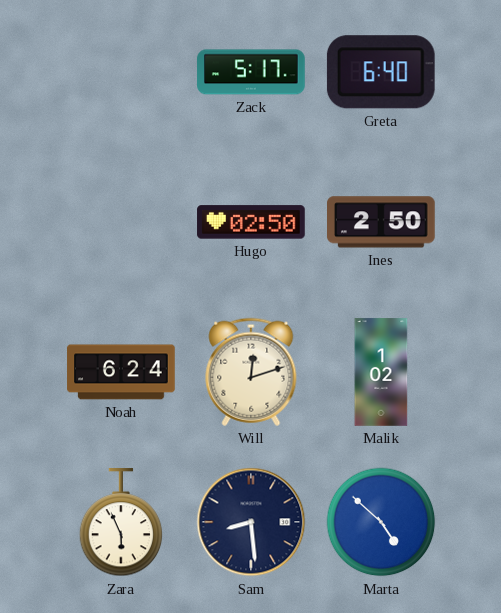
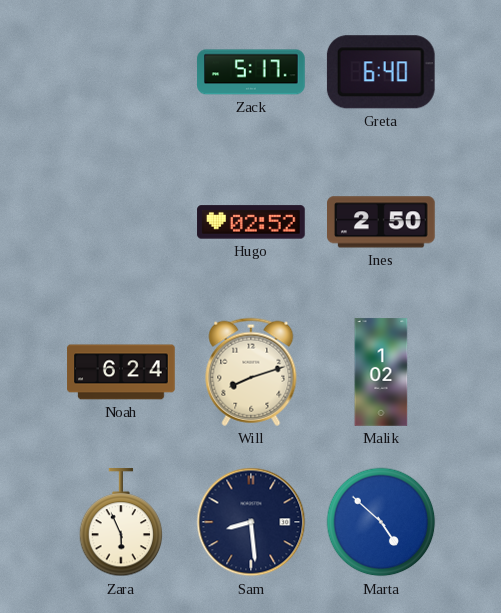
Hugo: 02:50 -> 02:52
Will: 12:12 -> 8:12
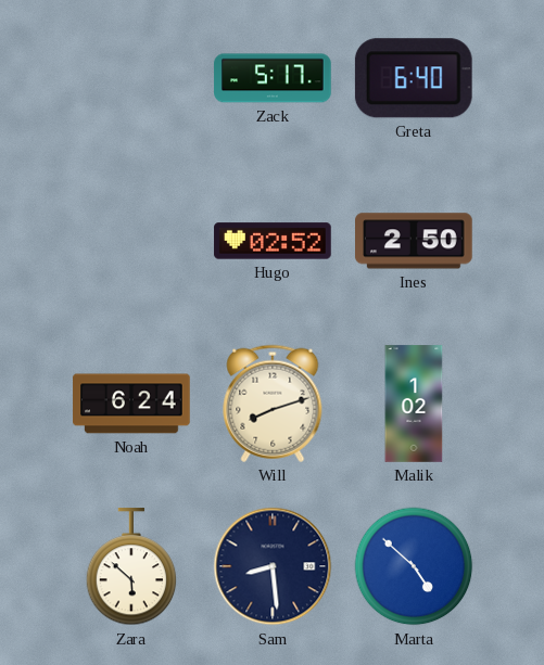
Zara: 5:56 -> 5:52
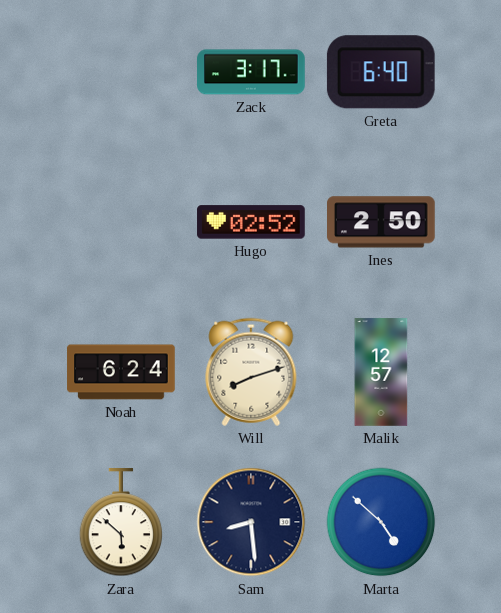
Zack: 5:17 -> 3:17
Malik: 1:02 -> 12:57
